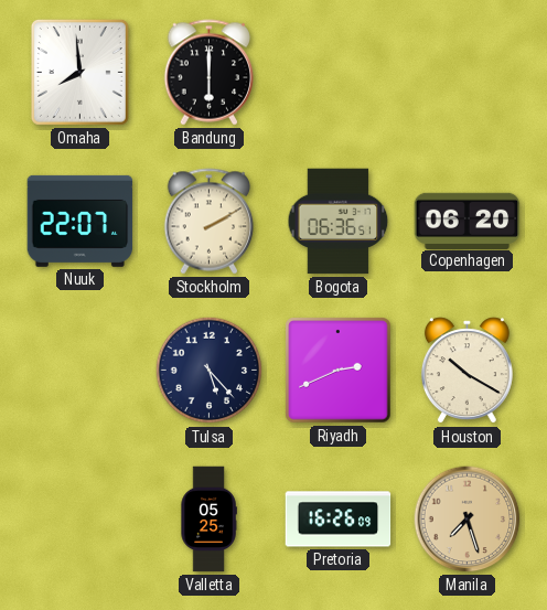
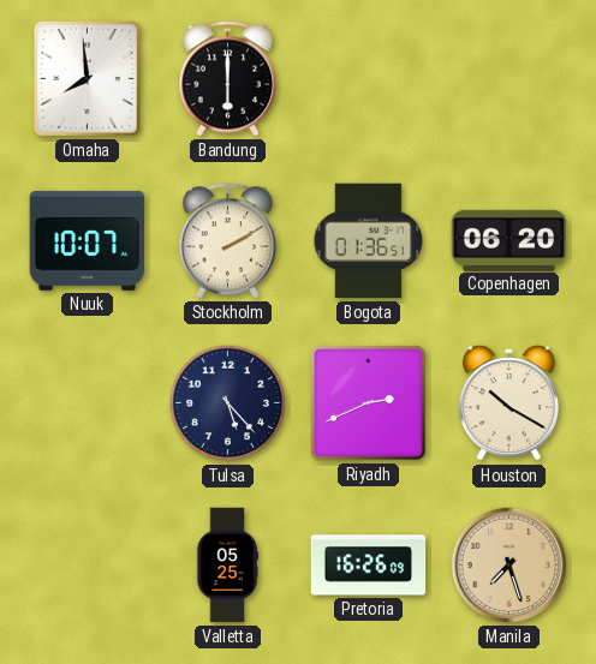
Nuuk: 22:07 -> 10:07
Bogota: 06:36 -> 01:36
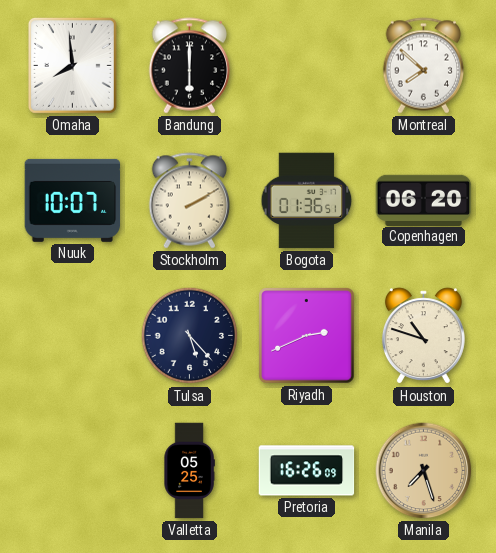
Montreal: none -> 7:52
Houston: 10:20 -> 10:48
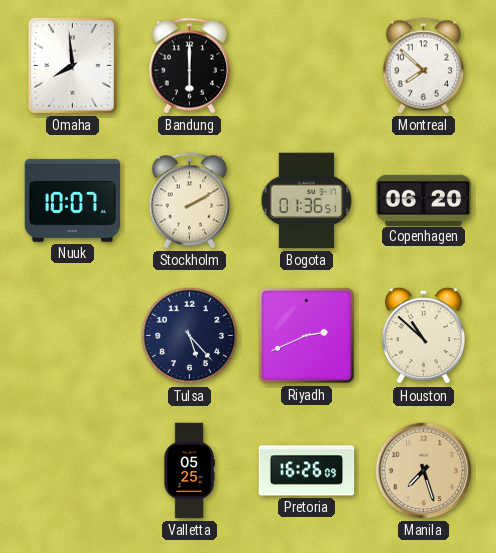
Houston: 10:48 -> 10:52
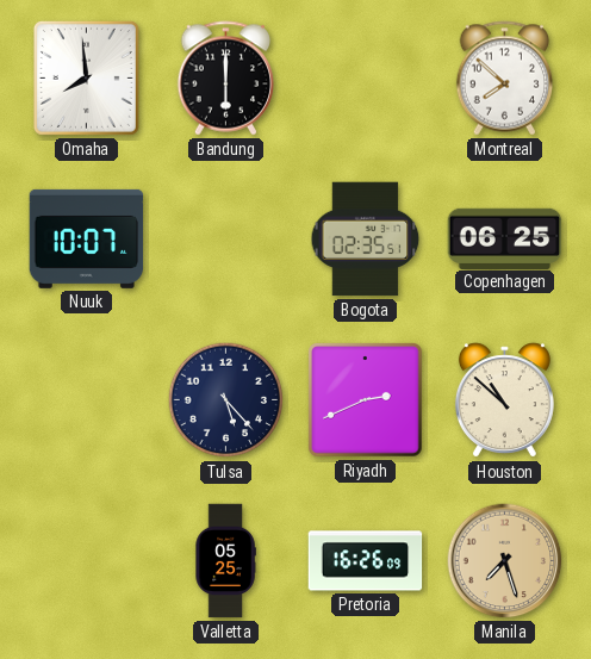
Stockholm: 2:10 -> none
Bogota: 01:36 -> 02:35
Copenhagen: 06:20 -> 06:25
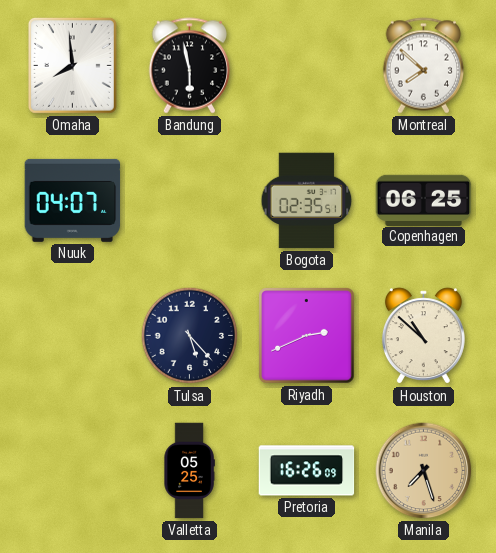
Bandung: 6:00 -> 5:58
Nuuk: 10:07 -> 04:07
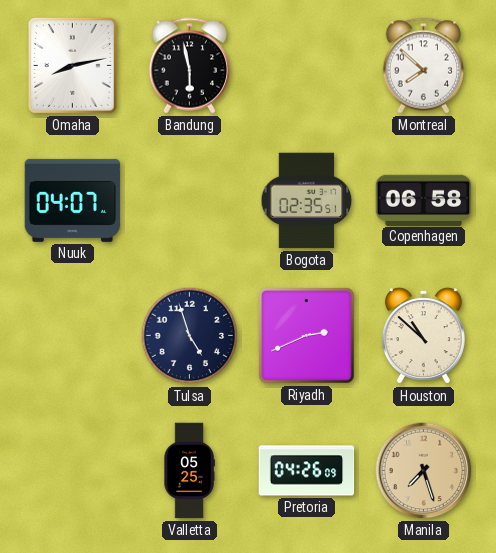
Omaha: 7:59 -> 8:13
Copenhagen: 06:25 -> 06:58
Tulsa: 5:23 -> 4:57
Pretoria: 16:26 -> 04:26
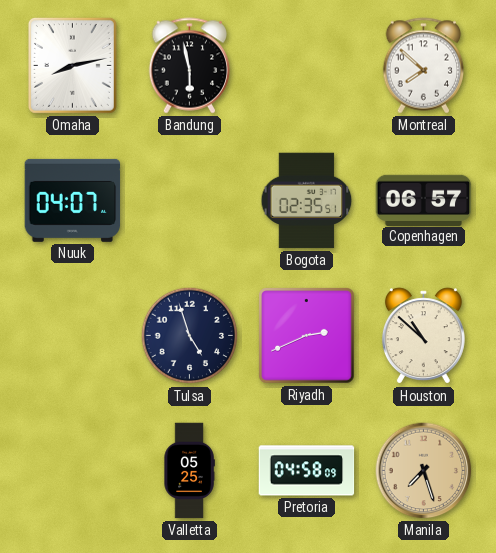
Copenhagen: 06:58 -> 06:57
Pretoria: 04:26 -> 04:58
